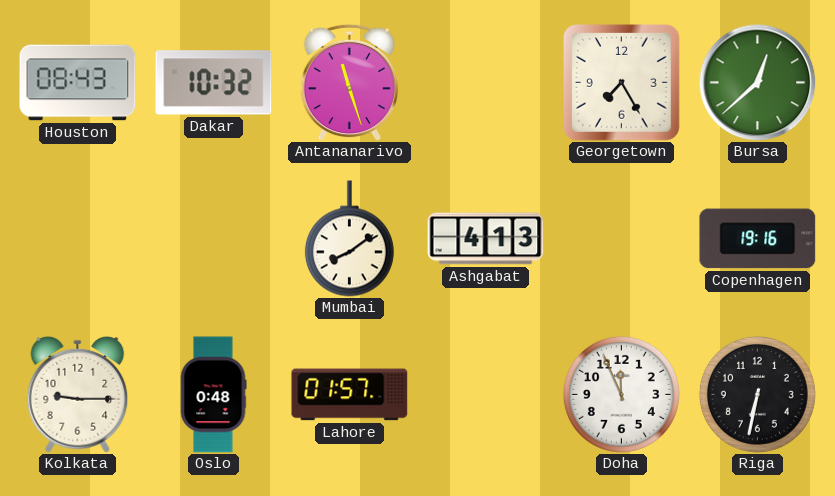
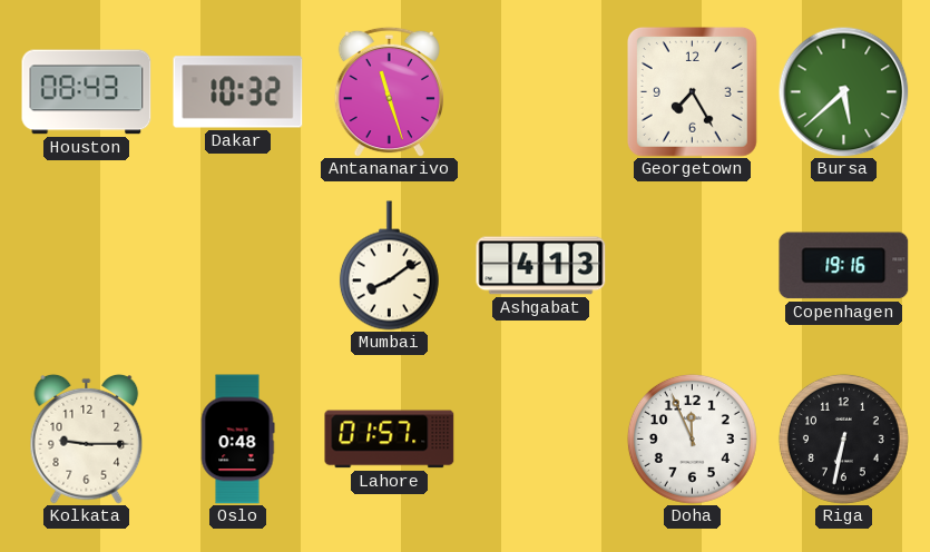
Bursa: 12:38 -> 5:38
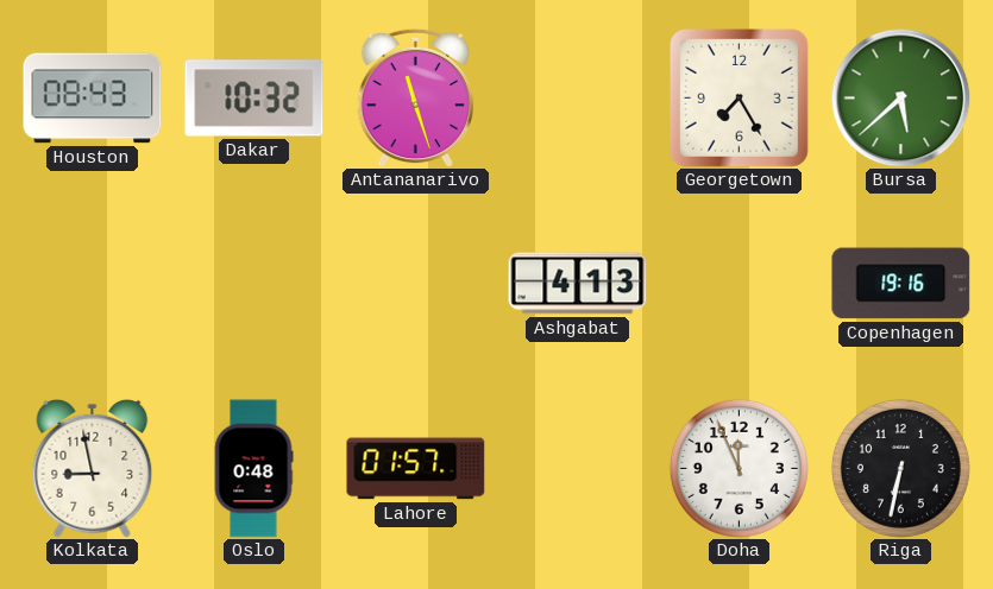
Mumbai: 8:09 -> none
Kolkata: 9:15 -> 8:58
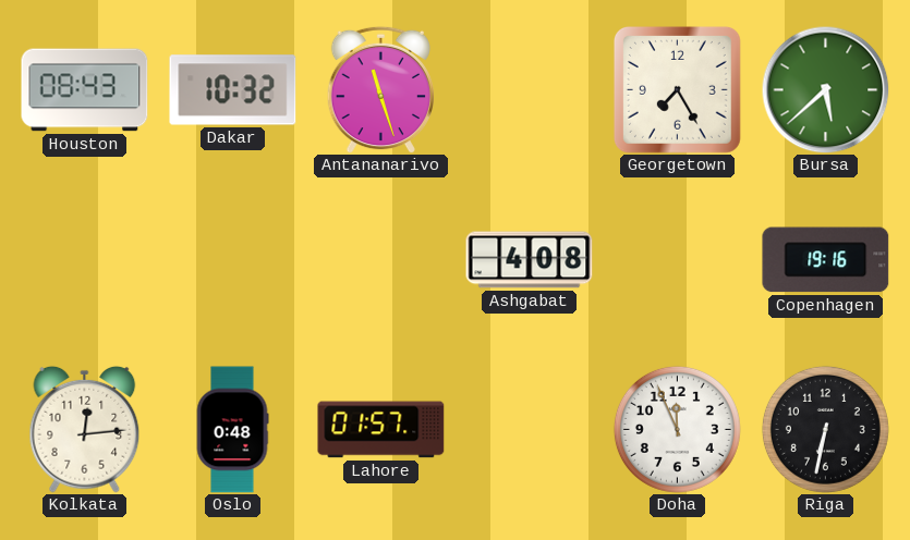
Ashgabat: 4:13 -> 4:08
Kolkata: 8:58 -> 12:14
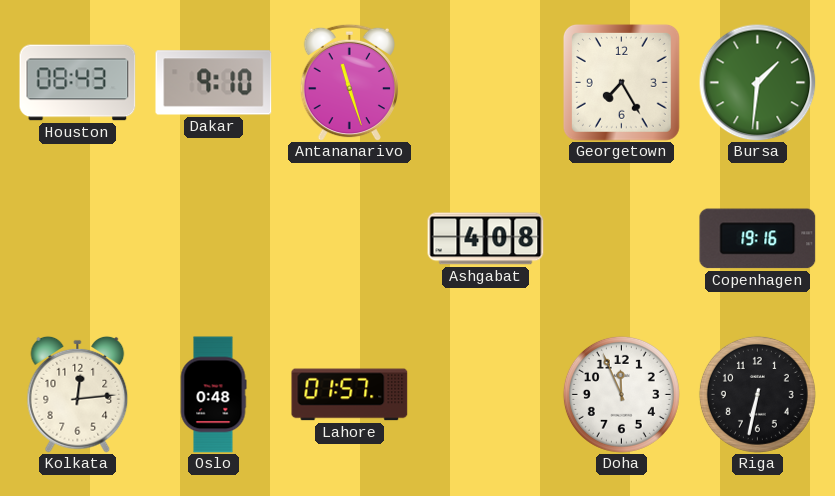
Dakar: 10:32 -> 9:10
Bursa: 5:38 -> 1:31
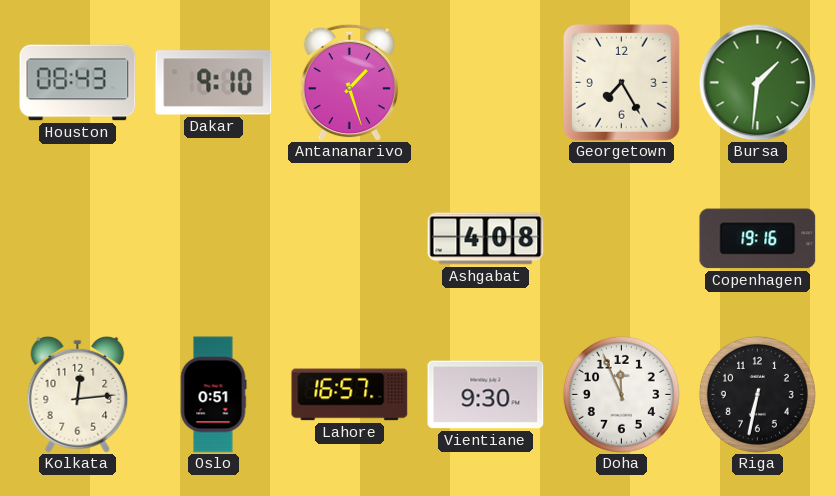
Antananarivo: 11:27 -> 1:27
Oslo: 0:48 -> 0:51
Lahore: 01:57 -> 16:57
Vientiane: none -> 9:30
